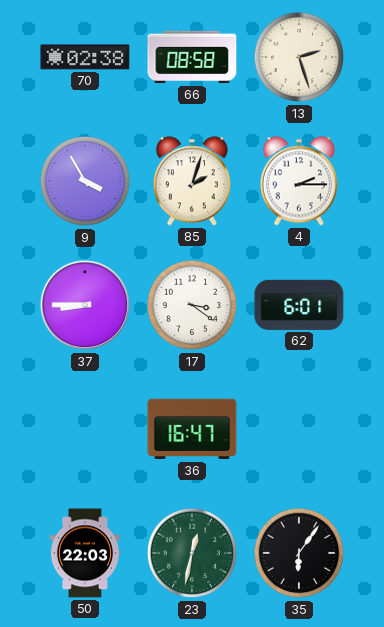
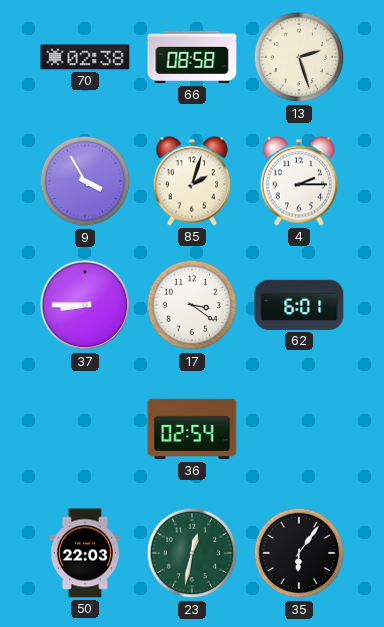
36: 16:47 -> 02:54
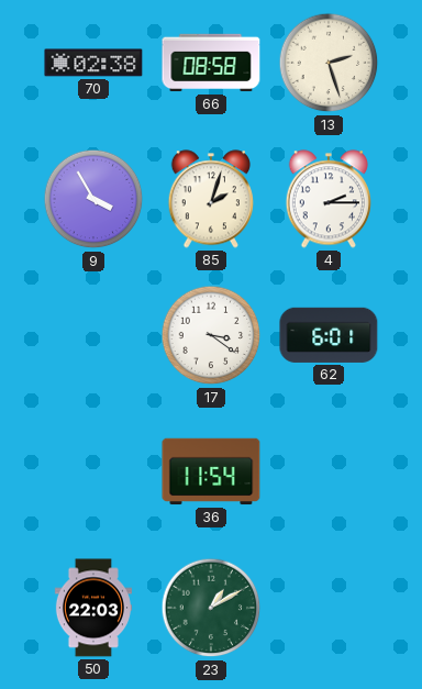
37: 8:45 -> none
36: 02:54 -> 11:54
23: 12:32 -> 1:10
35: 6:06 -> none
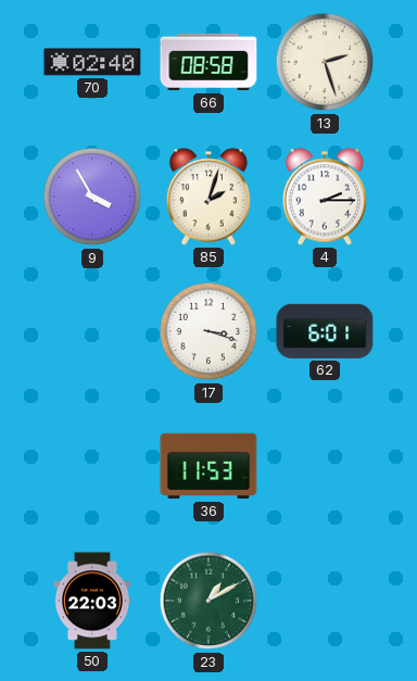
70: 02:38 -> 02:40
17: 3:21 -> 3:18
36: 11:54 -> 11:53
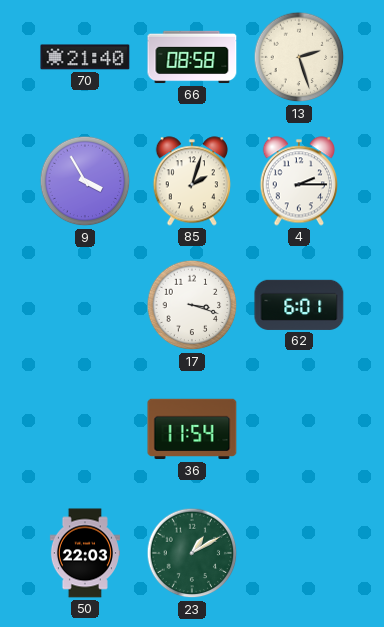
70: 02:40 -> 21:40
36: 11:53 -> 11:54
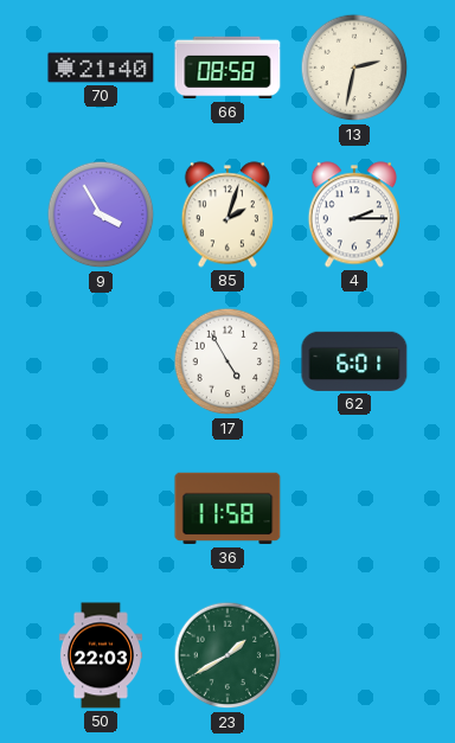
13: 2:27 -> 2:32
17: 3:18 -> 4:55
36: 11:54 -> 11:58
23: 1:10 -> 1:40
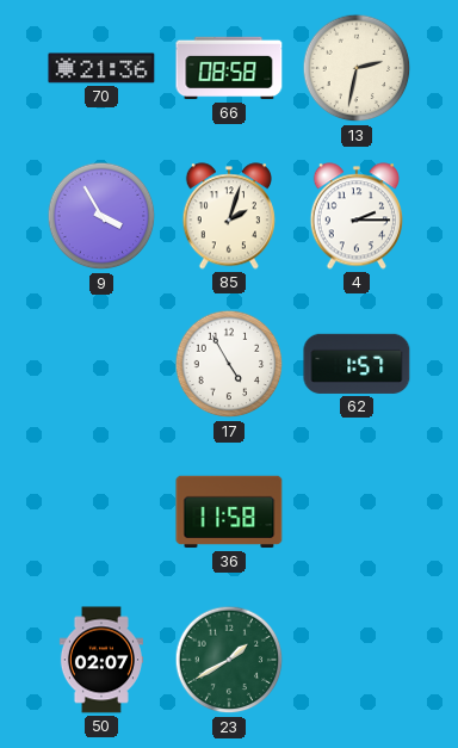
70: 21:40 -> 21:36
62: 6:01 -> 1:57
50: 22:03 -> 02:07
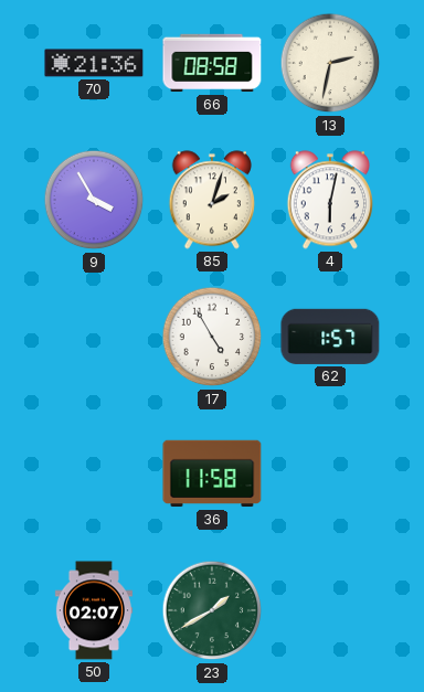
4: 2:15 -> 6:02
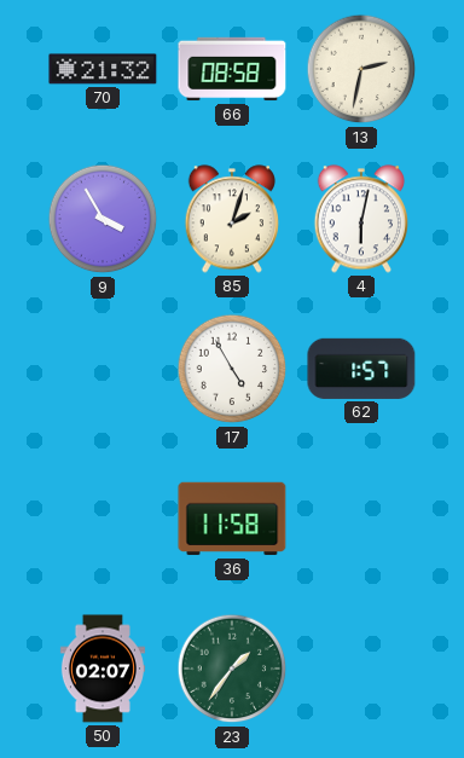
70: 21:36 -> 21:32
23: 1:40 -> 1:36
